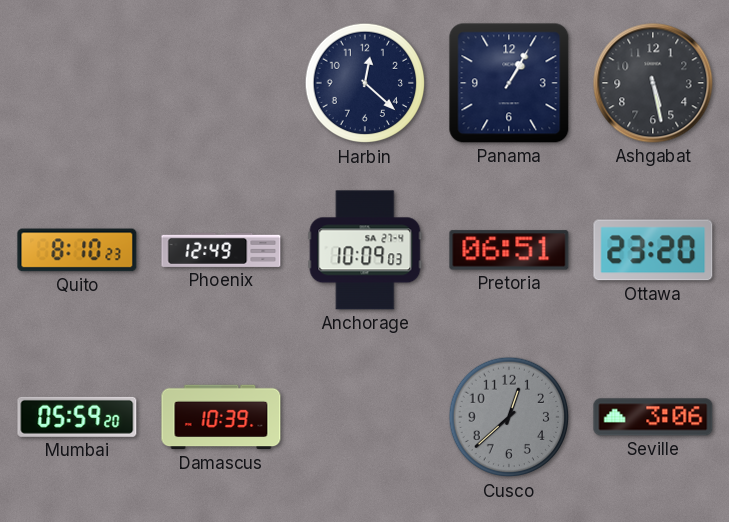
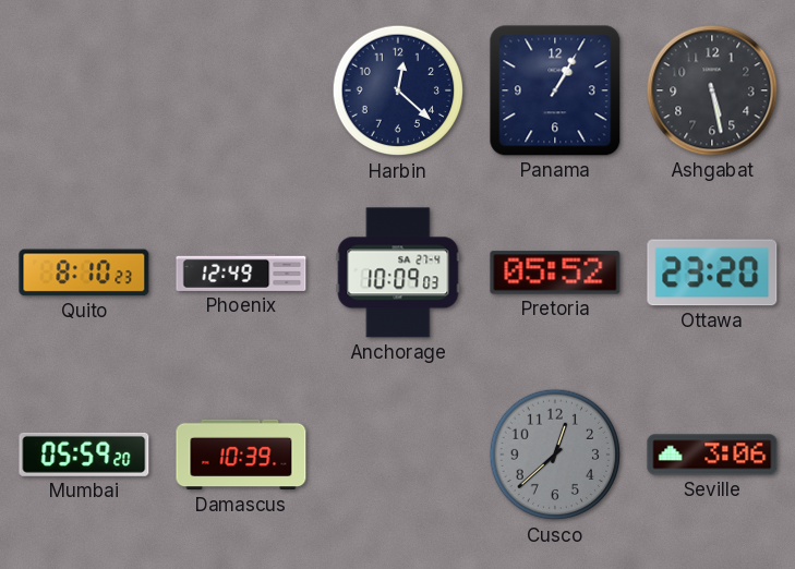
Pretoria: 06:51 -> 05:52
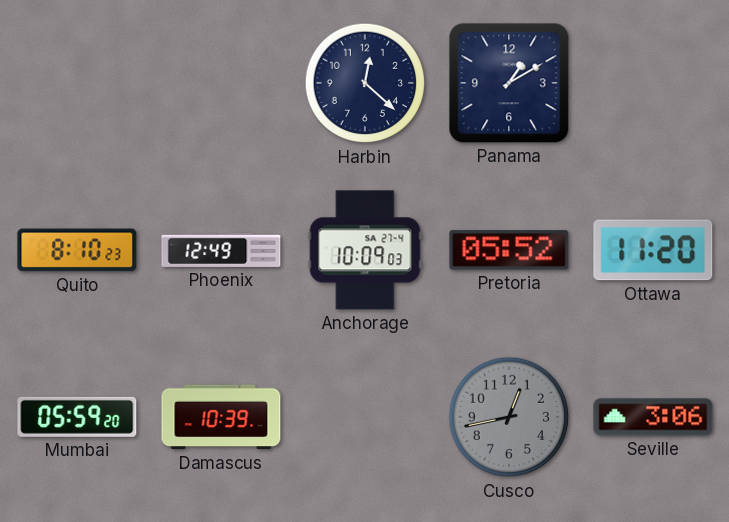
Panama: 1:05 -> 1:10
Ashgabat: 5:28 -> none
Ottawa: 23:20 -> 11:20
Cusco: 12:38 -> 12:43
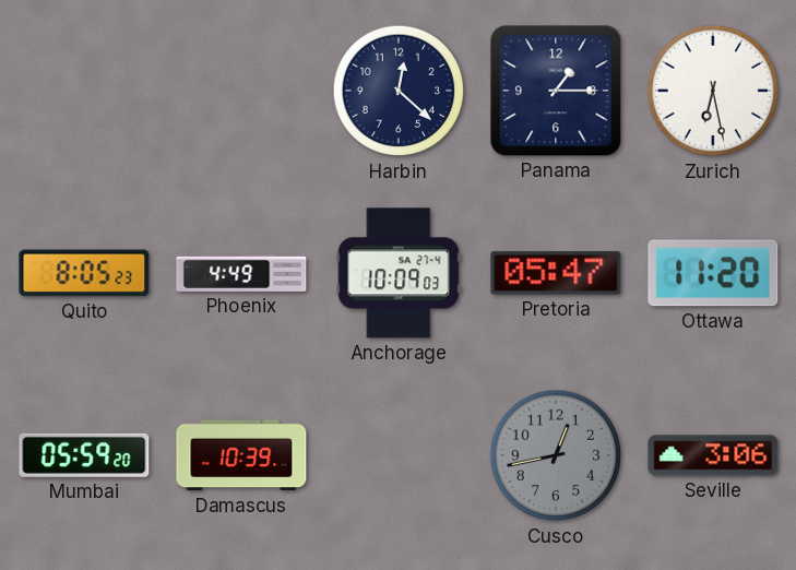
Panama: 1:10 -> 1:15
Zurich: none -> 6:28
Quito: 8:10 -> 8:05
Phoenix: 12:49 -> 4:49
Pretoria: 05:52 -> 05:47
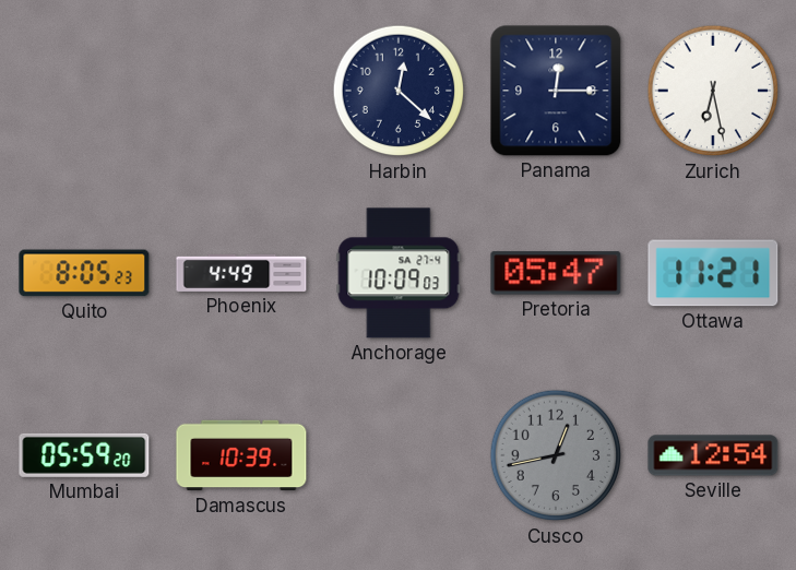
Panama: 1:15 -> 12:15
Ottawa: 11:20 -> 11:21
Seville: 3:06 -> 12:54
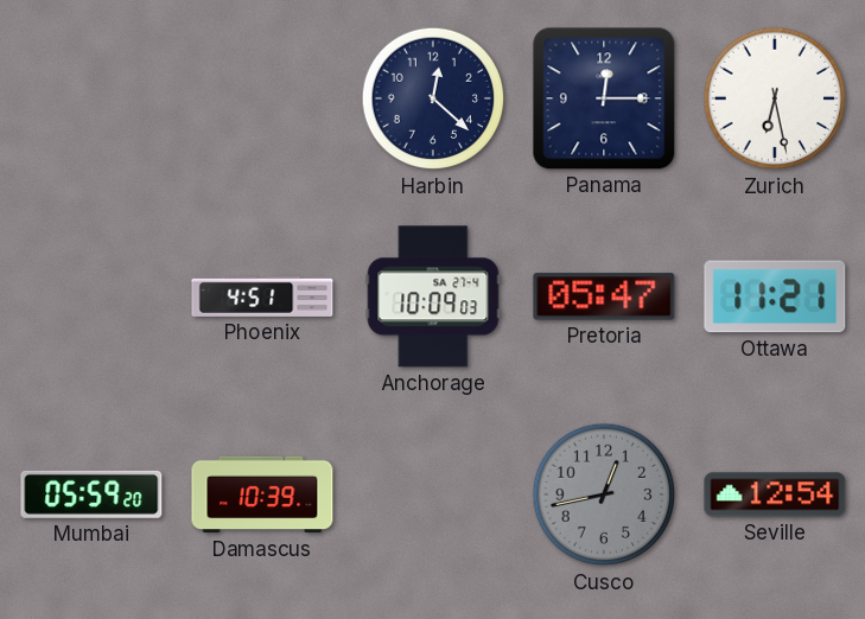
Quito: 8:05 -> none
Phoenix: 4:49 -> 4:51
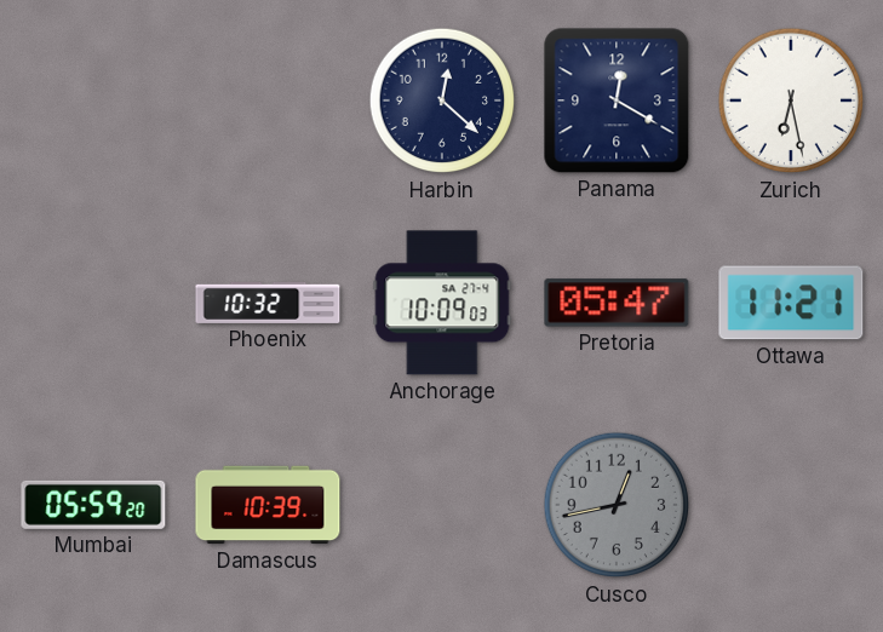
Panama: 12:15 -> 12:20
Phoenix: 4:51 -> 10:32
Seville: 12:54 -> none
